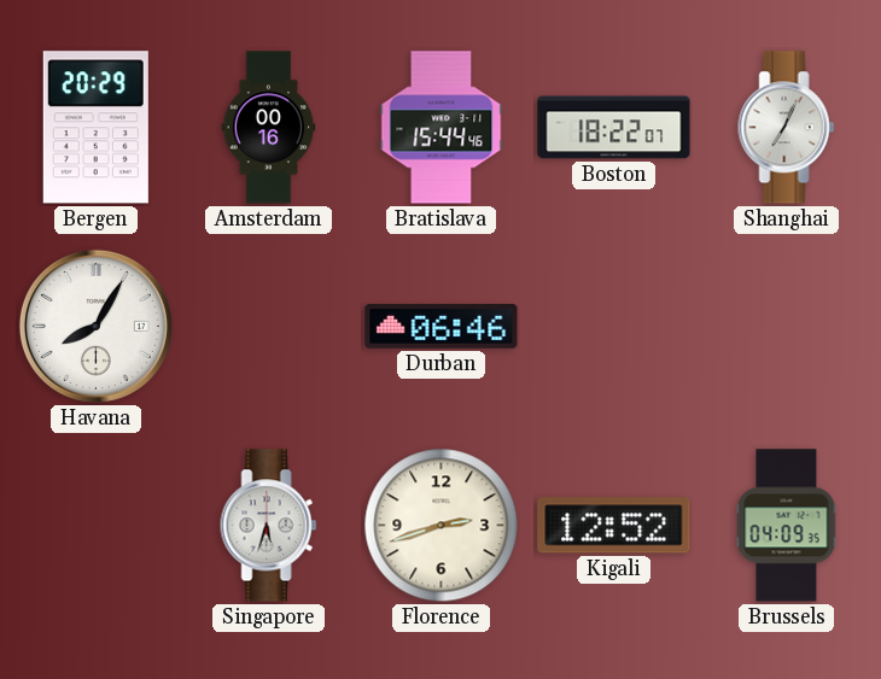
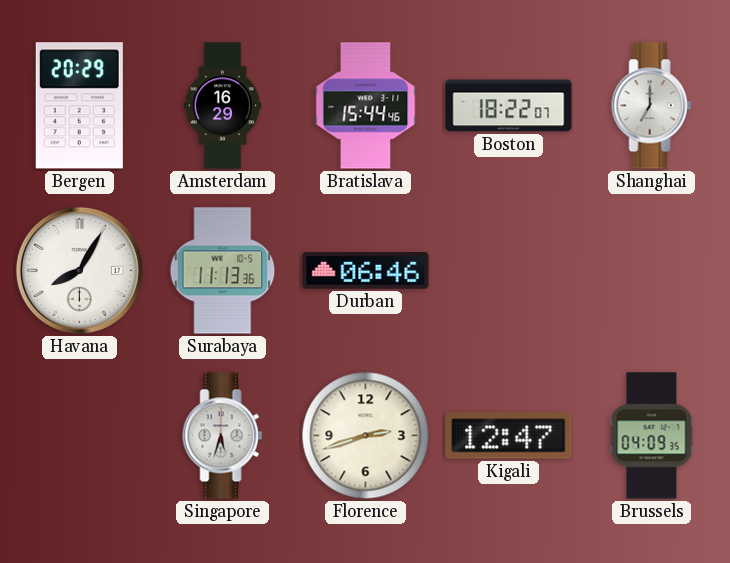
Amsterdam: 00:16 -> 16:29
Shanghai: 7:04 -> 7:00
Surabaya: none -> 11:13
Kigali: 12:52 -> 12:47
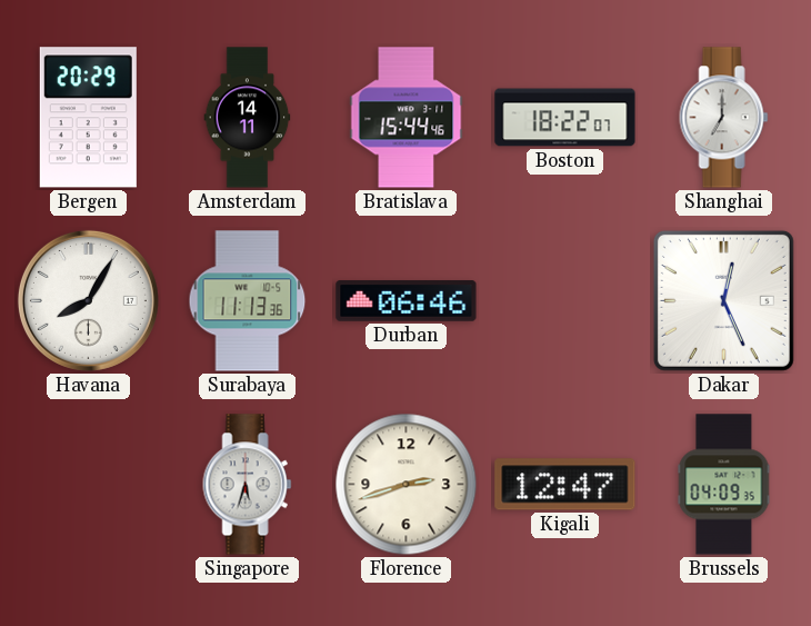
Amsterdam: 16:29 -> 14:11
Dakar: none -> 12:26
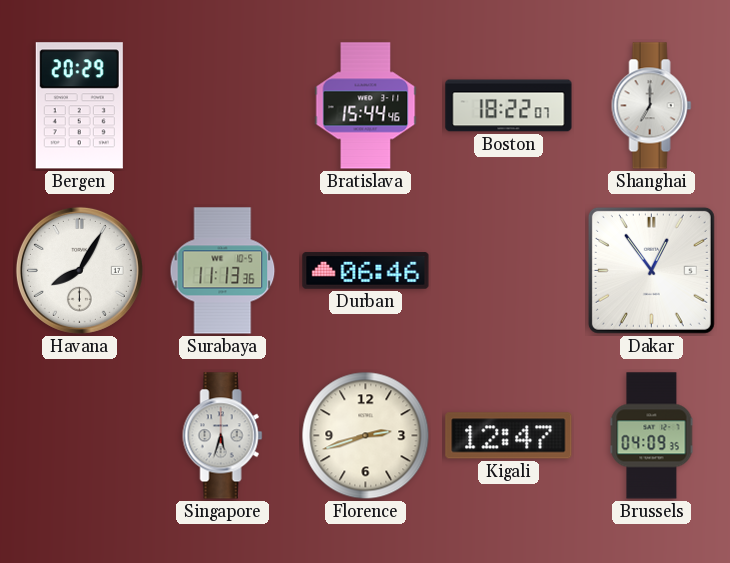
Amsterdam: 14:11 -> none
Dakar: 12:26 -> 12:54
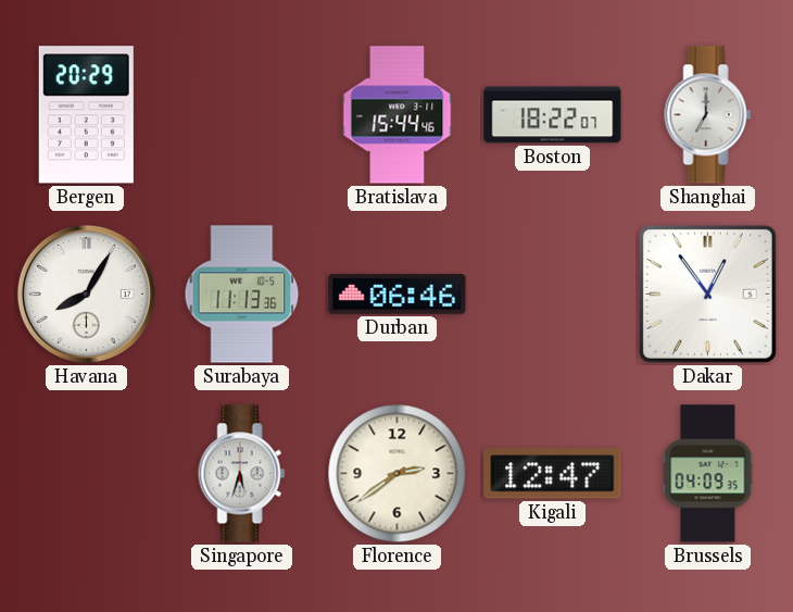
Florence: 2:42 -> 2:39
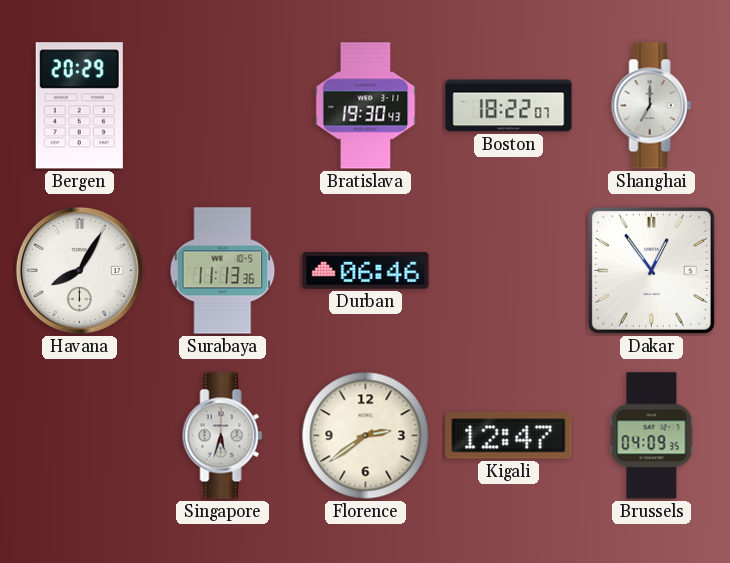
Bratislava: 15:44 -> 19:30
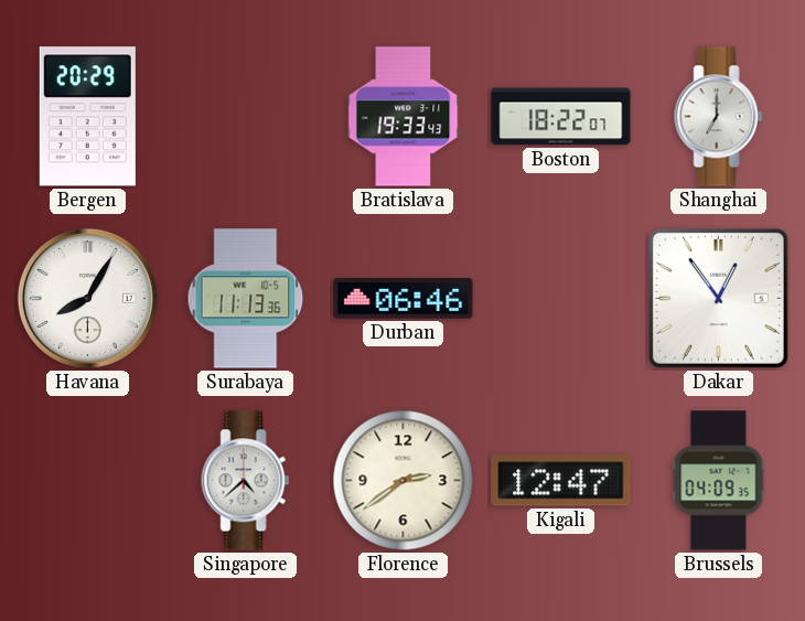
Bratislava: 19:30 -> 19:33
Singapore: 5:33 -> 4:38
